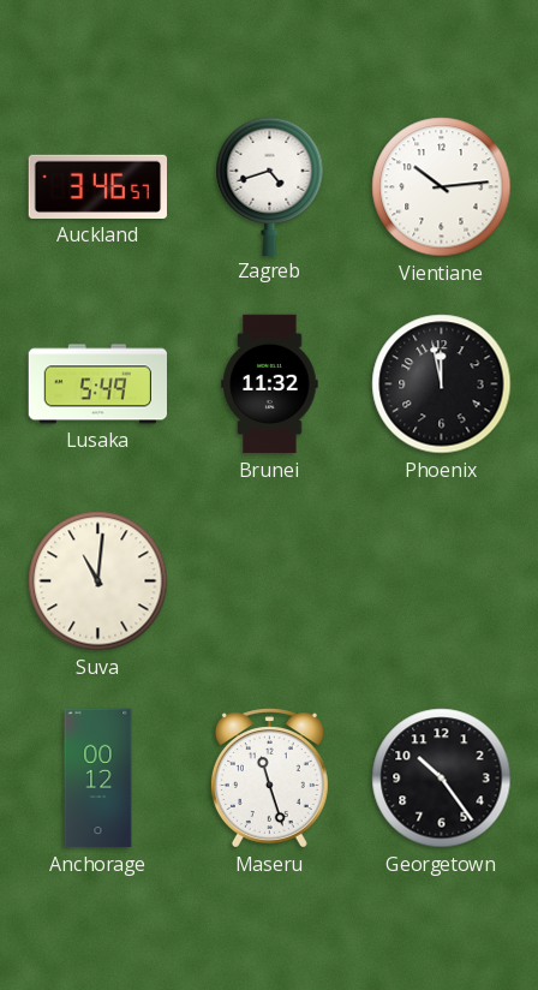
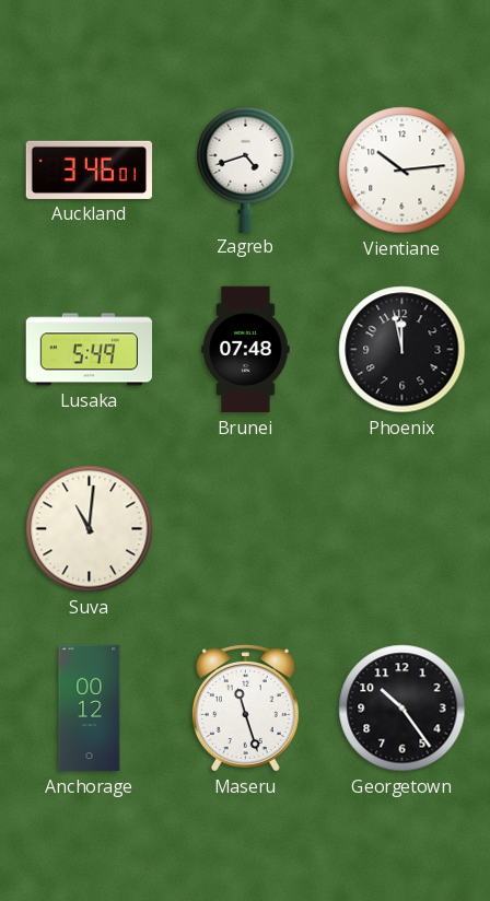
Auckland: 3:46:57 -> 3:46:01
Brunei: 11:32 -> 07:48
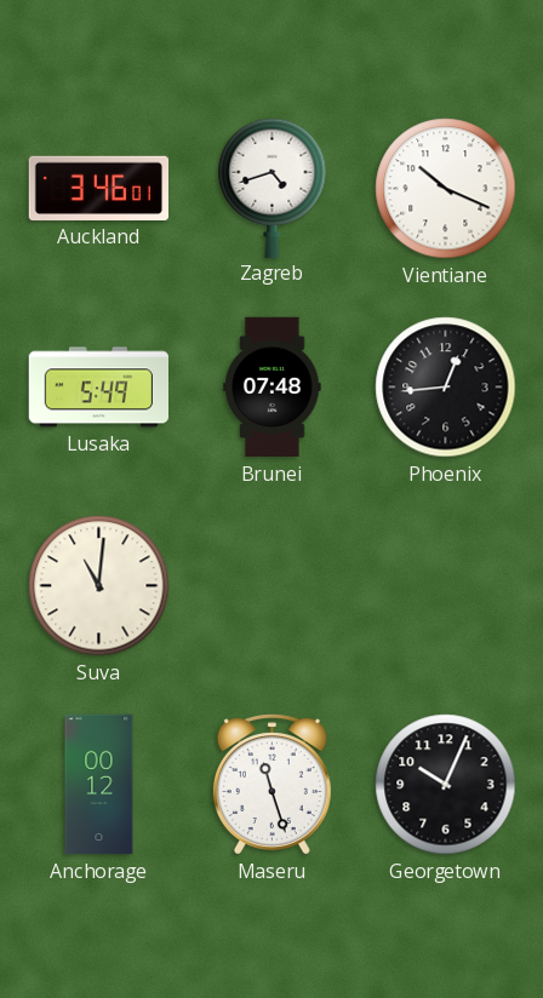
Vientiane: 10:14 -> 10:19
Phoenix: 11:58 -> 12:44
Georgetown: 10:24 -> 10:04
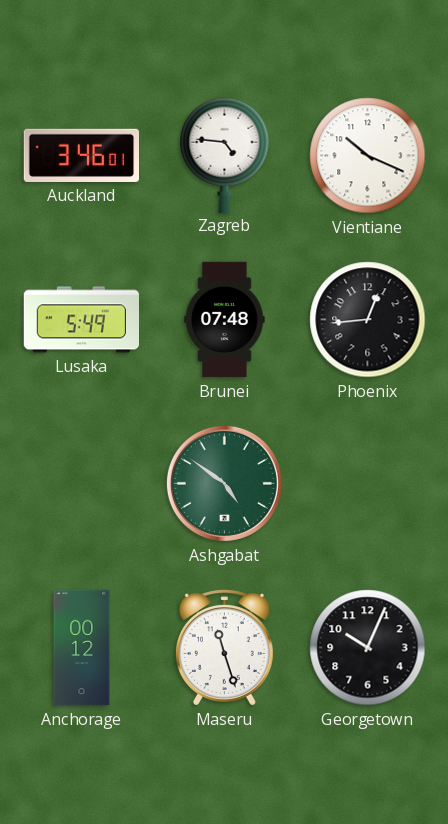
Zagreb: 4:42 -> 4:46
Suva: 11:01 -> none
Ashgabat: none -> 4:51
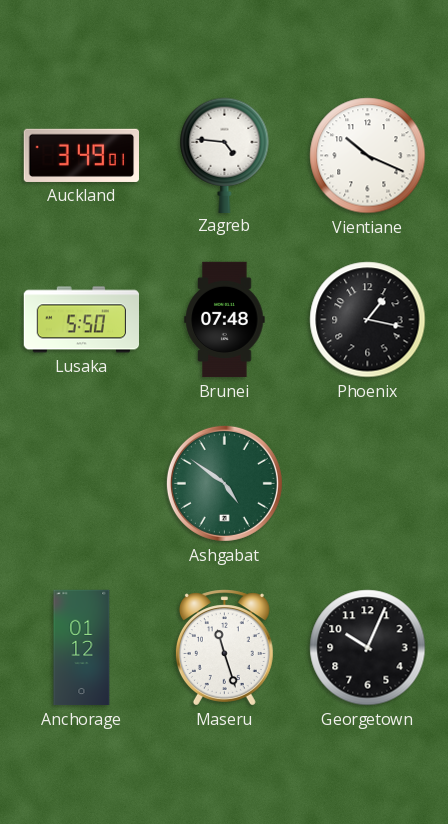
Auckland: 3:46 -> 3:49
Lusaka: 5:49 -> 5:50
Phoenix: 12:44 -> 1:17
Anchorage: 00:12 -> 01:12
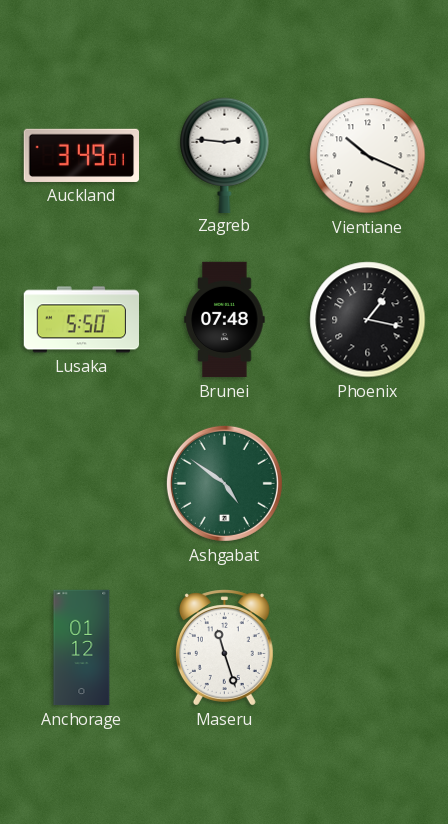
Zagreb: 4:46 -> 2:46
Georgetown: 10:04 -> none
